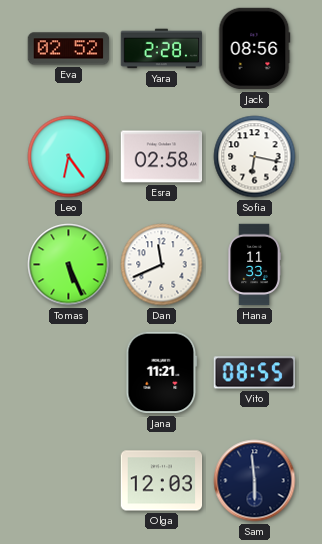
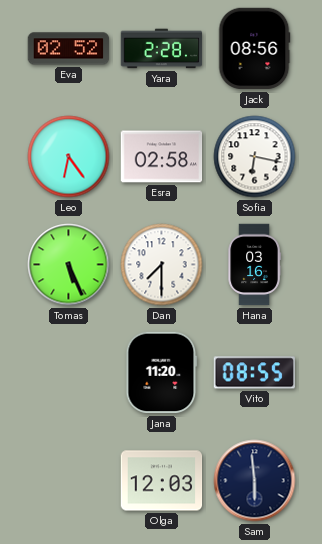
Dan: 11:41 -> 7:30
Hana: 11:33 -> 03:16
Jana: 11:21 -> 11:20
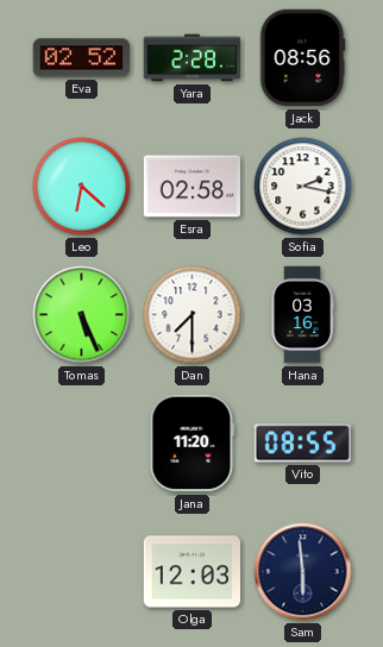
Leo: 6:24 -> 6:22
Sofia: 6:17 -> 2:17
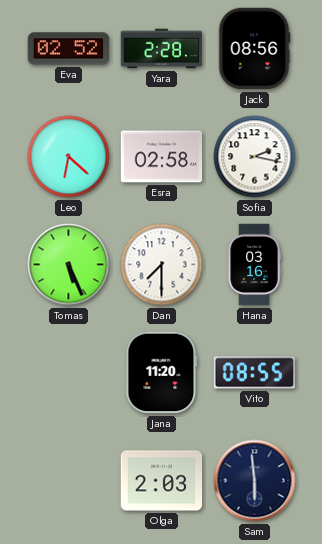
Olga: 12:03 -> 2:03
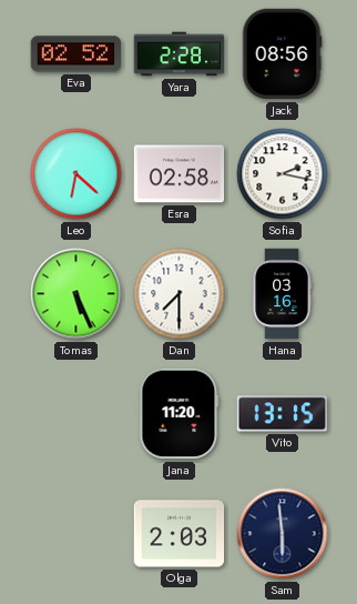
Vito: 08:55 -> 13:15
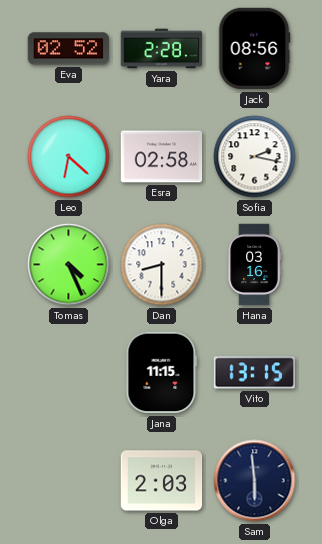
Tomas: 5:26 -> 4:26
Dan: 7:30 -> 8:30
Jana: 11:20 -> 11:15
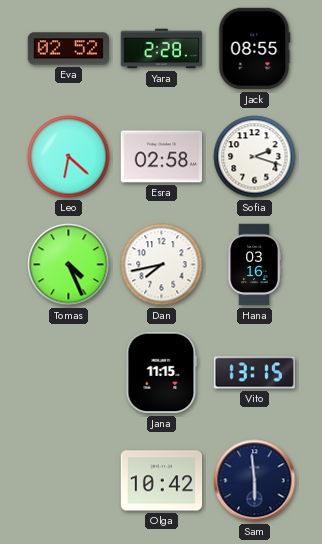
Jack: 08:56 -> 08:55
Sofia: 2:17 -> 2:18
Dan: 8:30 -> 7:43
Olga: 2:03 -> 10:42
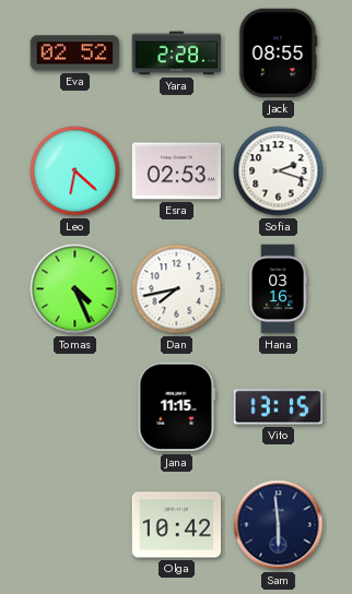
Esra: 02:58 -> 02:53
